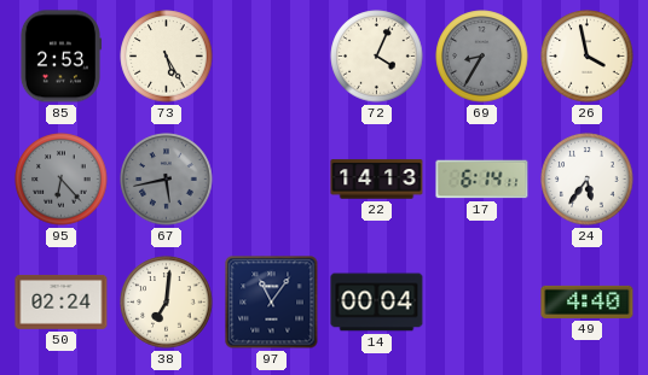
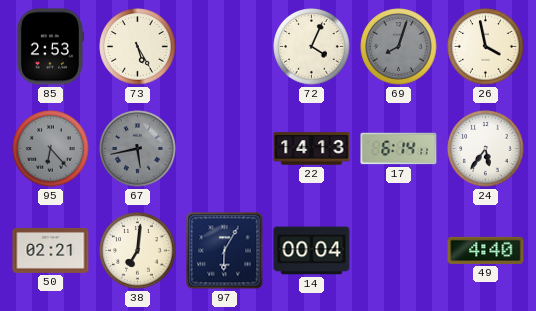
69: 8:35 -> 8:03
50: 02:24 -> 02:21
97: 11:06 -> 6:05
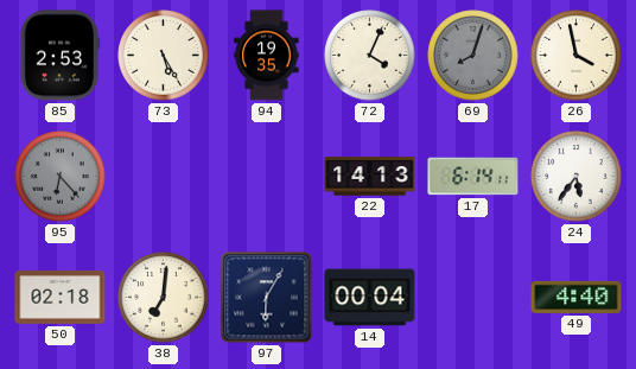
94: none -> 19:35
67: 5:43 -> none
50: 02:21 -> 02:18
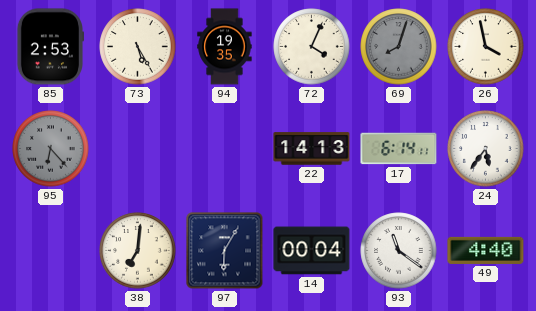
50: 02:18 -> none
93: none -> 11:21
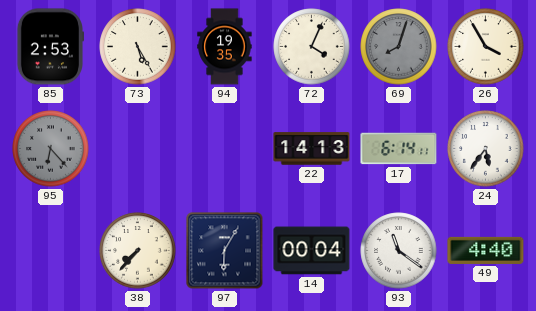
26: 3:58 -> 3:55
38: 7:01 -> 7:37
